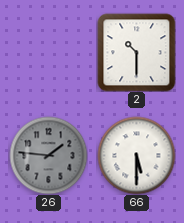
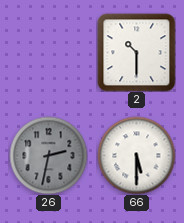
26: 1:46 -> 2:32
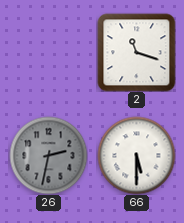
2: 10:30 -> 11:18
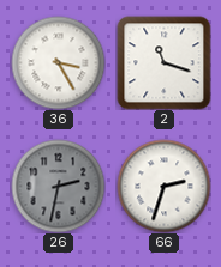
36: none -> 3:25
66: 5:30 -> 2:33
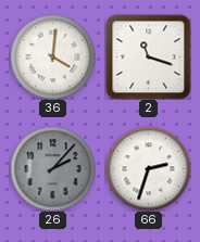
36: 3:25 -> 4:01
26: 2:32 -> 2:07
